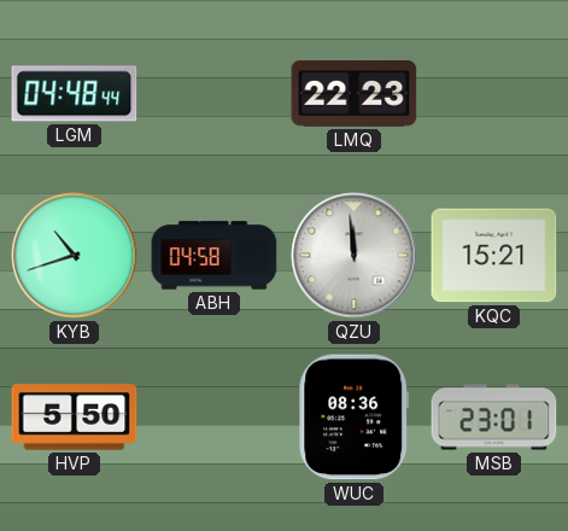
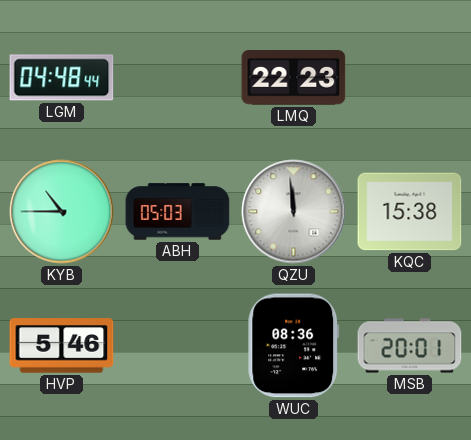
KYB: 10:42 -> 10:45
ABH: 04:58 -> 05:03
KQC: 15:21 -> 15:38
HVP: 5:50 -> 5:46
MSB: 23:01 -> 20:01
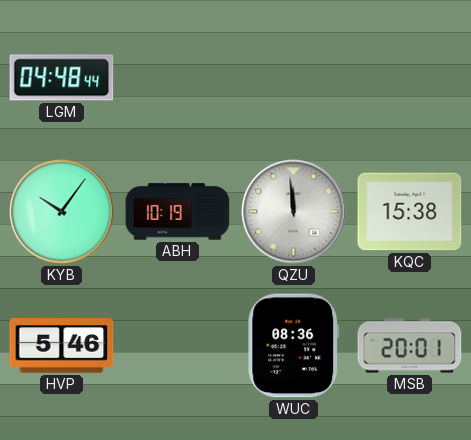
LMQ: 22:23 -> none
KYB: 10:45 -> 10:06
ABH: 05:03 -> 10:19
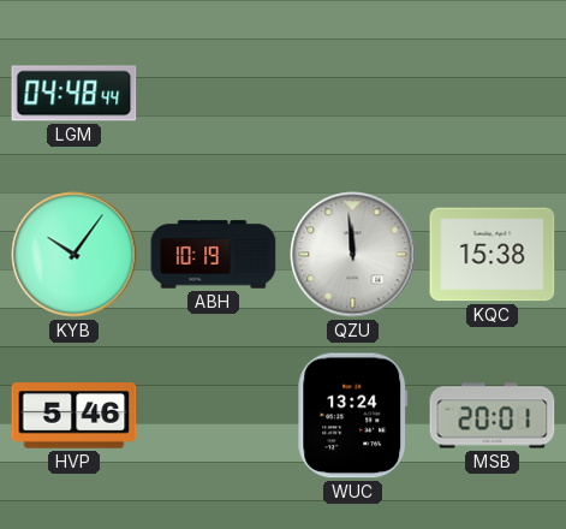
WUC: 08:36 -> 13:24
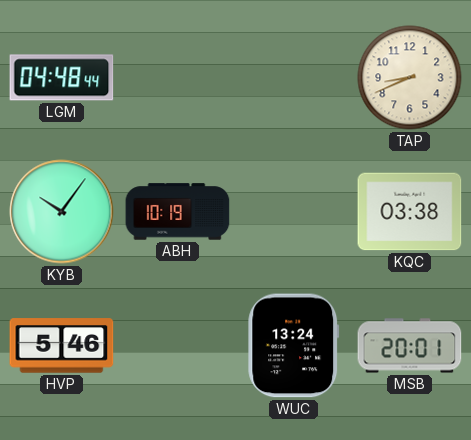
TAP: none -> 8:41
QZU: 11:59 -> none
KQC: 15:38 -> 03:38
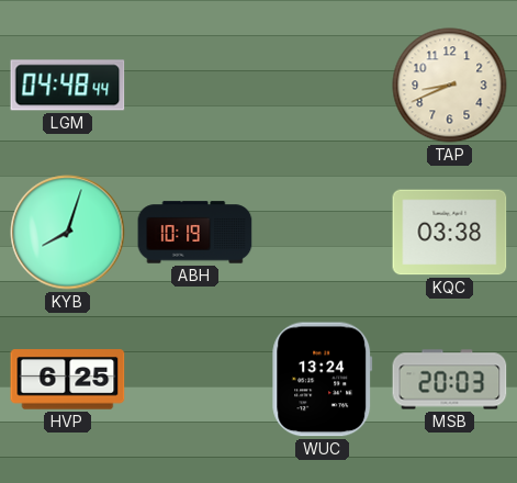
KYB: 10:06 -> 8:03
HVP: 5:46 -> 6:25
MSB: 20:01 -> 20:03
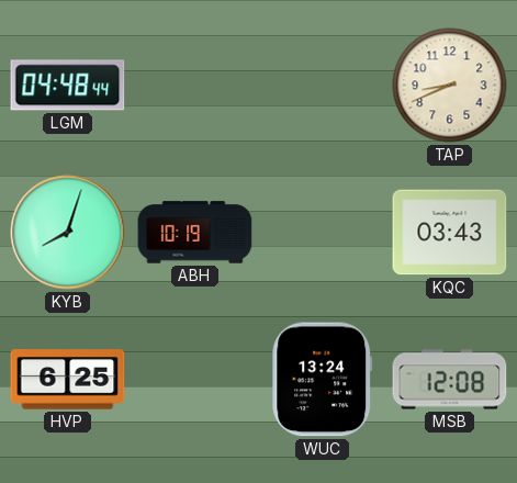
KQC: 03:38 -> 03:43
MSB: 20:03 -> 12:08
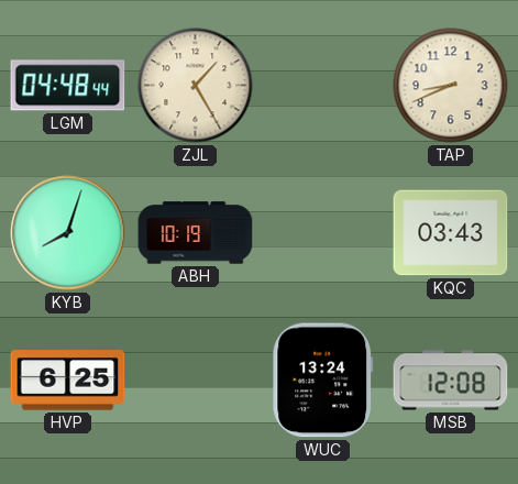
ZJL: none -> 1:25
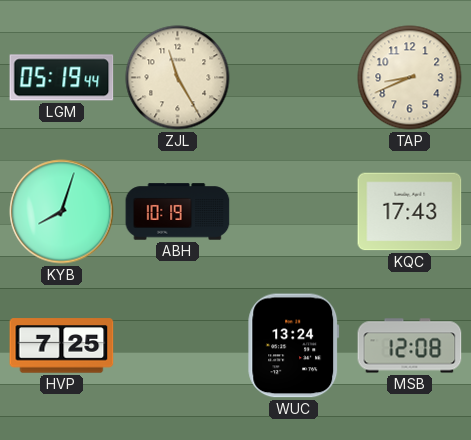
LGM: 04:48 -> 05:19
ZJL: 1:25 -> 11:25
KQC: 03:43 -> 17:43
HVP: 6:25 -> 7:25
